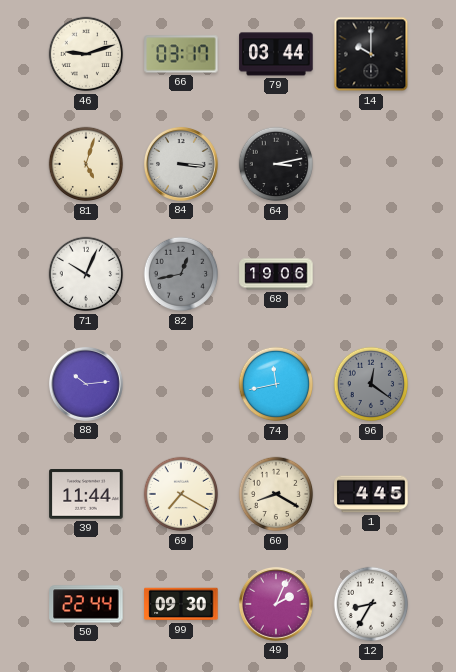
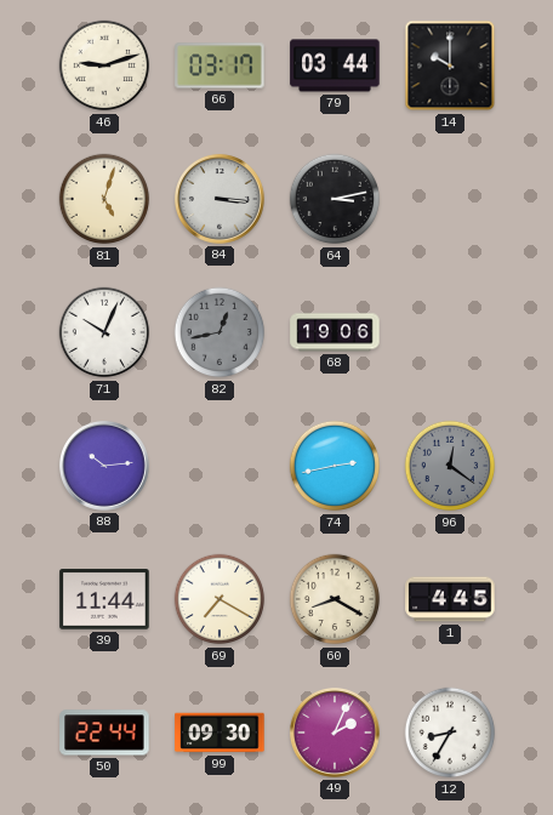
74: 11:43 -> 2:43
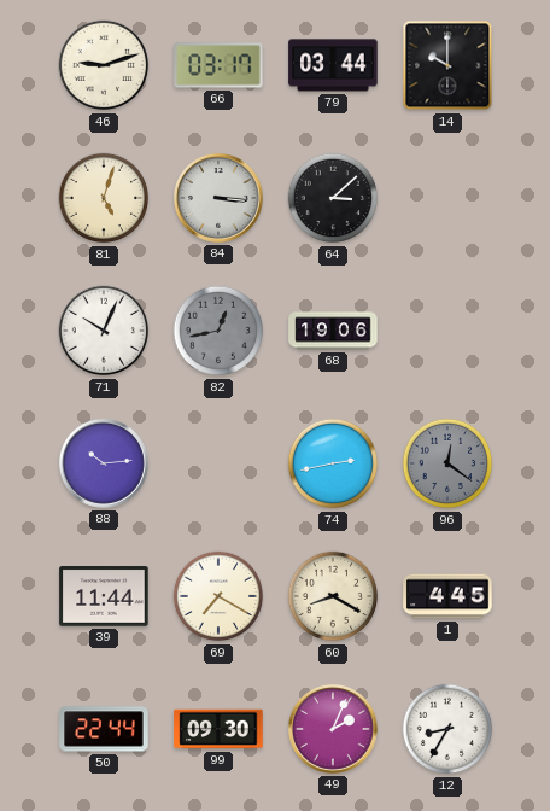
64: 3:13 -> 3:08
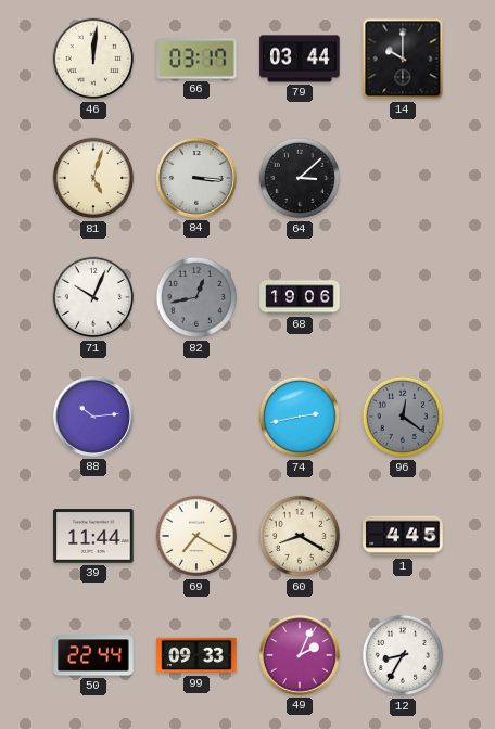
46: 9:12 -> 12:01
99: 09:30 -> 09:33
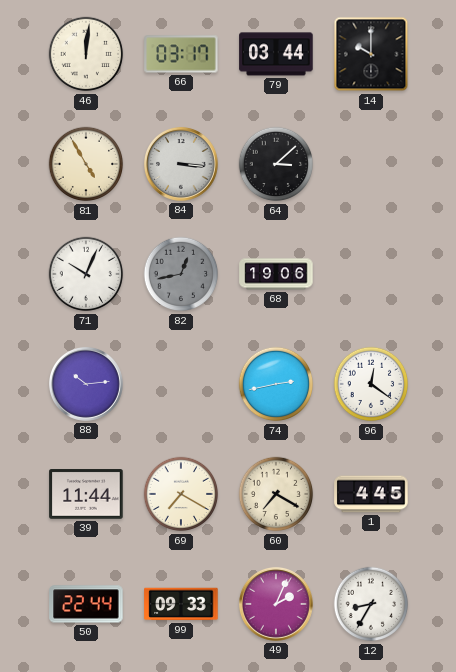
81: 5:03 -> 4:55
96 dial: grey -> white
60: 8:20 -> 7:20
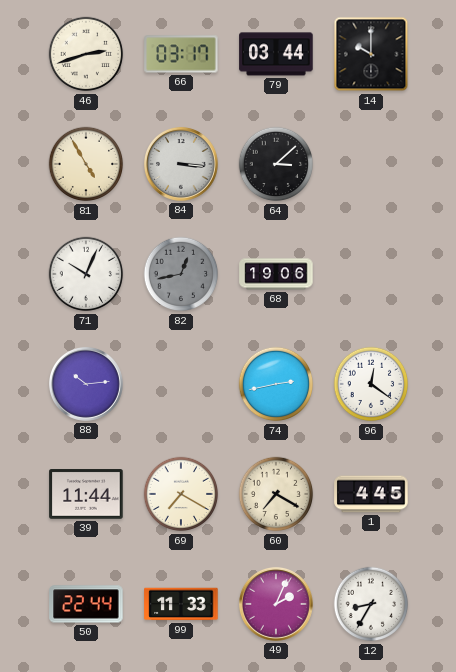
46: 12:01 -> 2:42
99: 09:33 -> 11:33
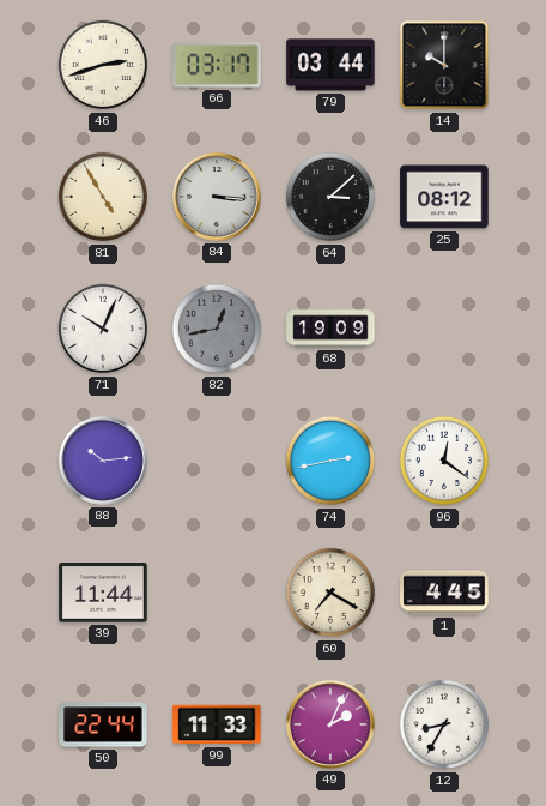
25: none -> 08:12
68: 19:06 -> 19:09
69: 7:20 -> none
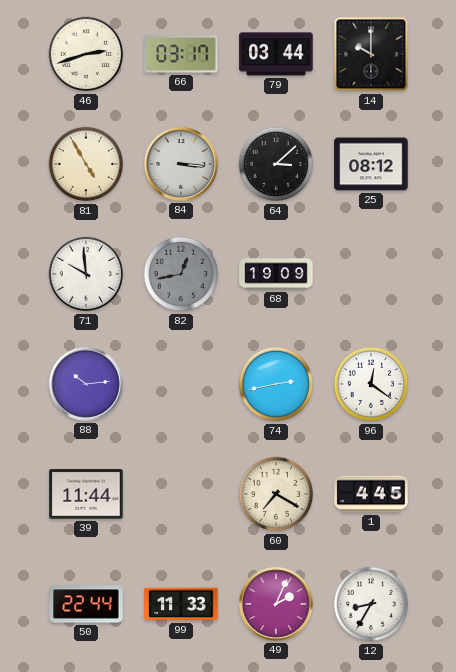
71: 10:04 -> 9:59
